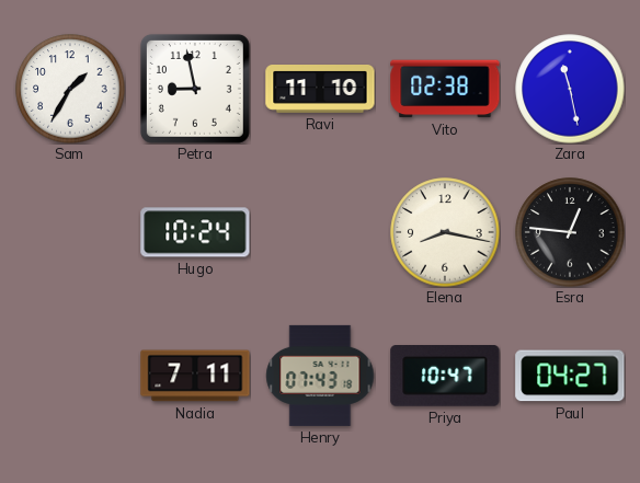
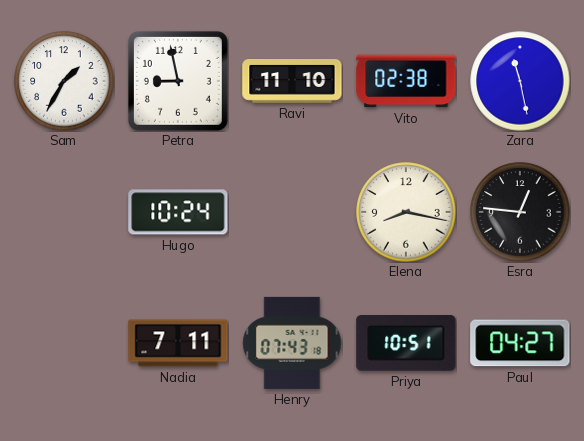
Priya: 10:47 -> 10:51
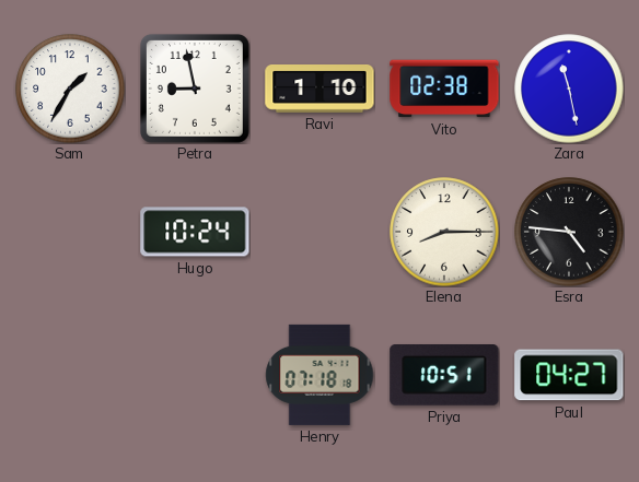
Ravi: 11:10 -> 1:10
Elena: 8:17 -> 8:15
Esra: 12:46 -> 4:46
Nadia: 7:11 -> none
Henry: 07:43 -> 07:18
